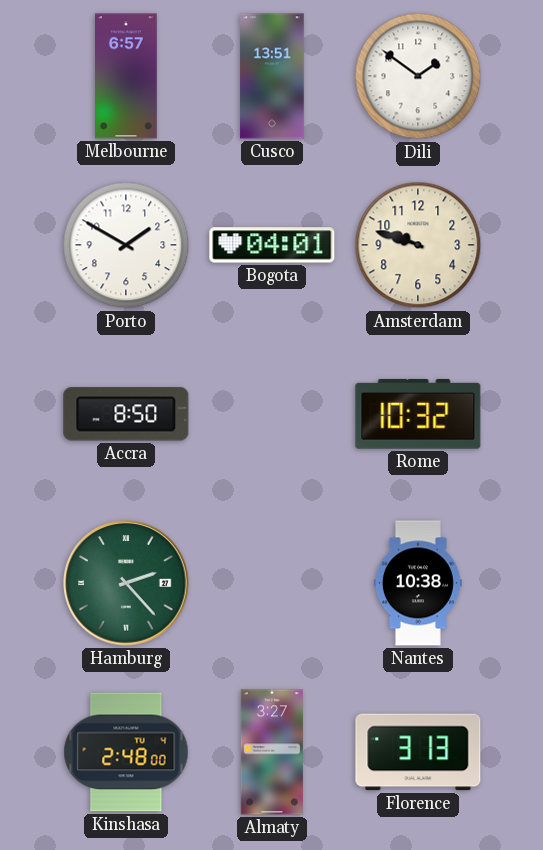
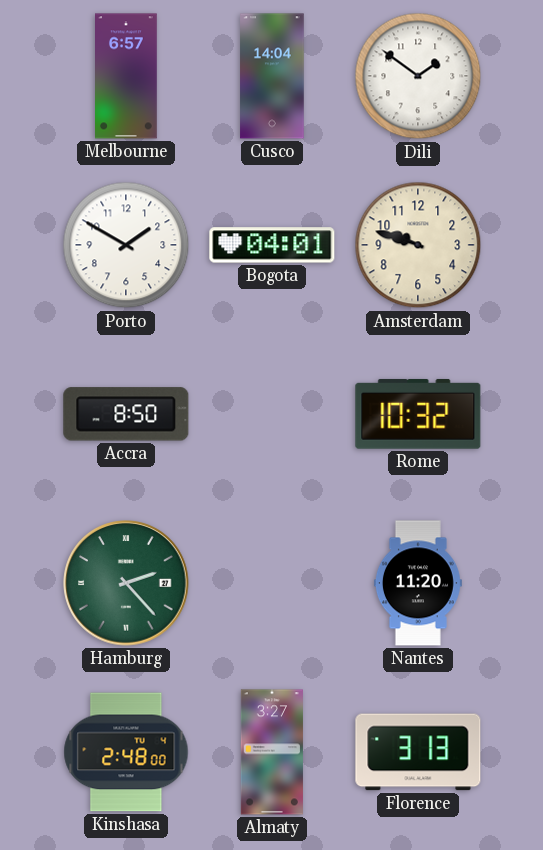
Cusco: 13:51 -> 14:04
Nantes: 10:38 -> 11:20
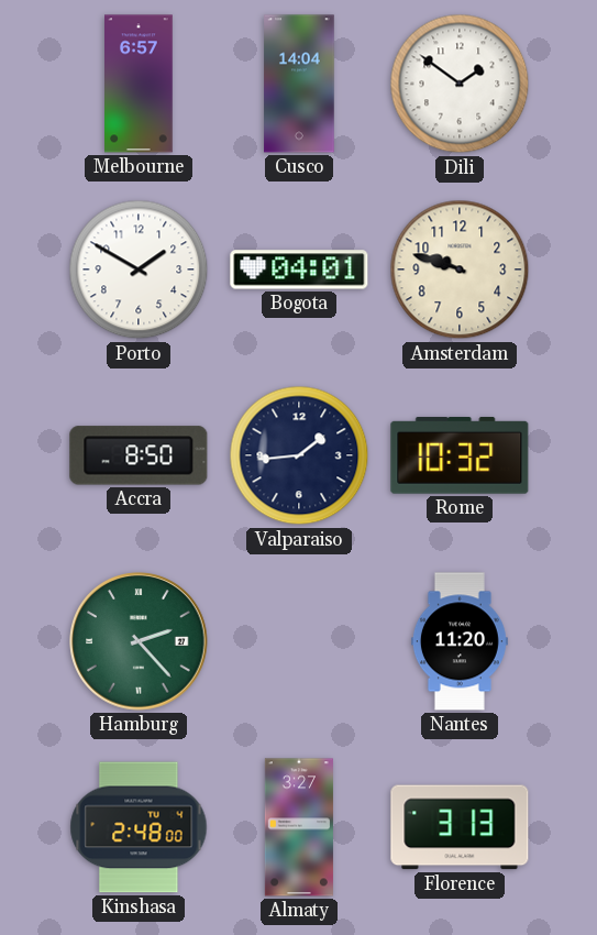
Valparaiso: none -> 1:44
